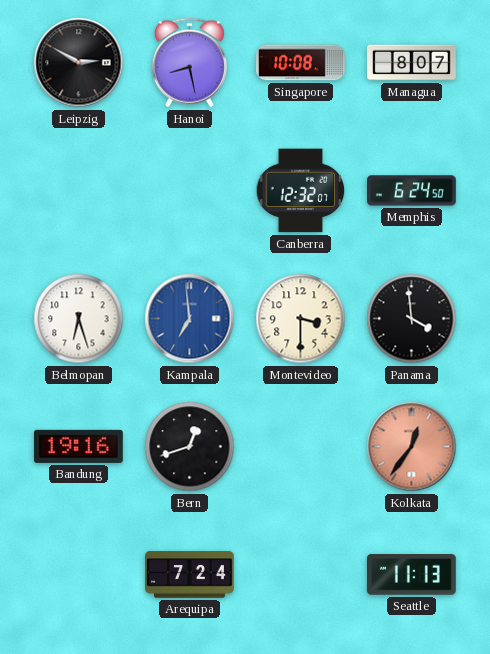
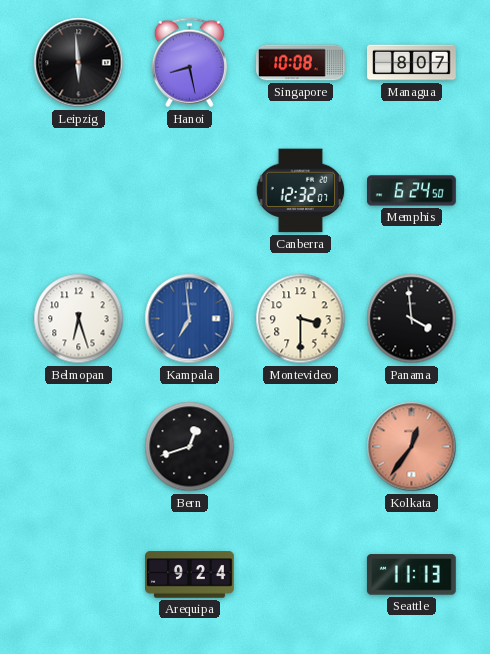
Leipzig: 2:50 -> 5:59
Bandung: 19:16 -> none
Arequipa: 7:24 -> 9:24
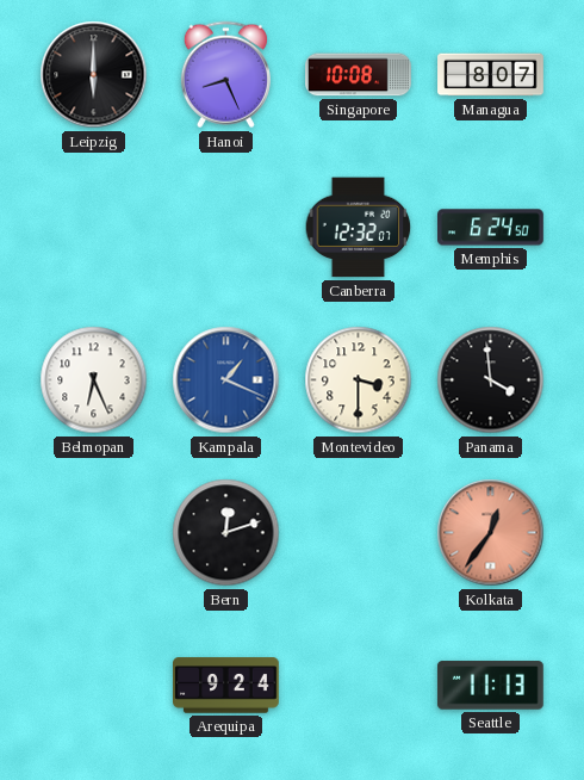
Leipzig: 5:59 -> 6:00
Hanoi: 8:28 -> 8:26
Belmopan: 6:27 -> 6:26
Kampala: 6:59 -> 1:19
Bern: 12:42 -> 12:12
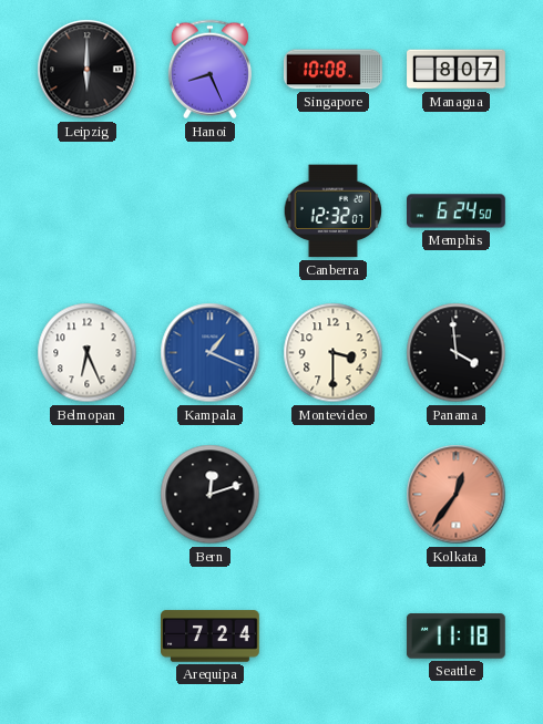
Arequipa: 9:24 -> 7:24
Seattle: 11:13 -> 11:18
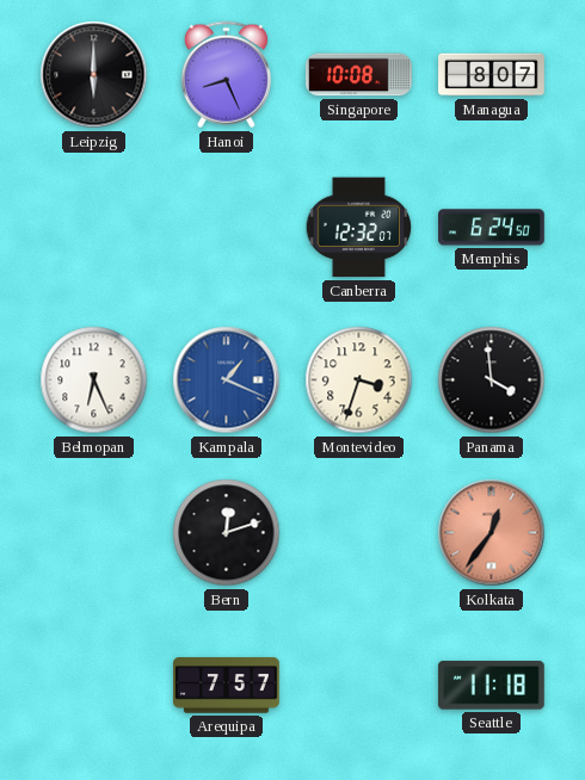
Montevideo: 3:30 -> 3:33
Arequipa: 7:24 -> 7:57
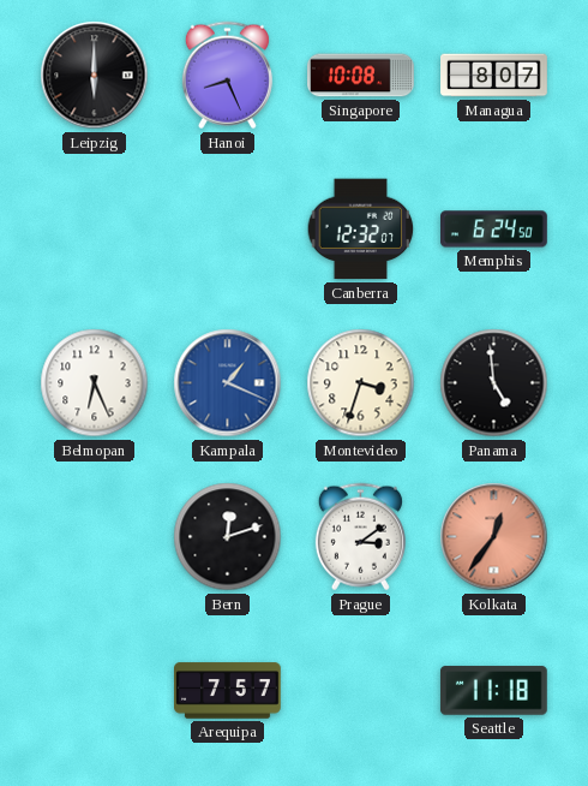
Panama: 3:59 -> 4:59
Prague: none -> 3:09
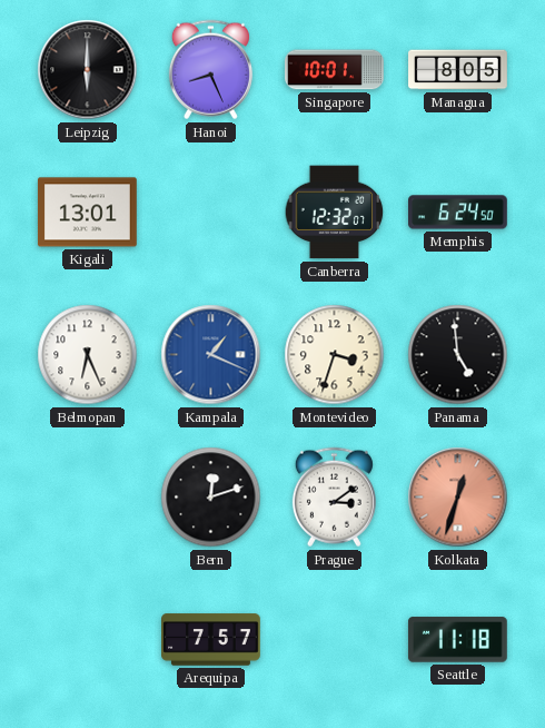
Singapore: 10:08 -> 10:01
Managua: 8:07 -> 8:05
Kigali: none -> 13:01
Kolkata: 12:36 -> 12:33
